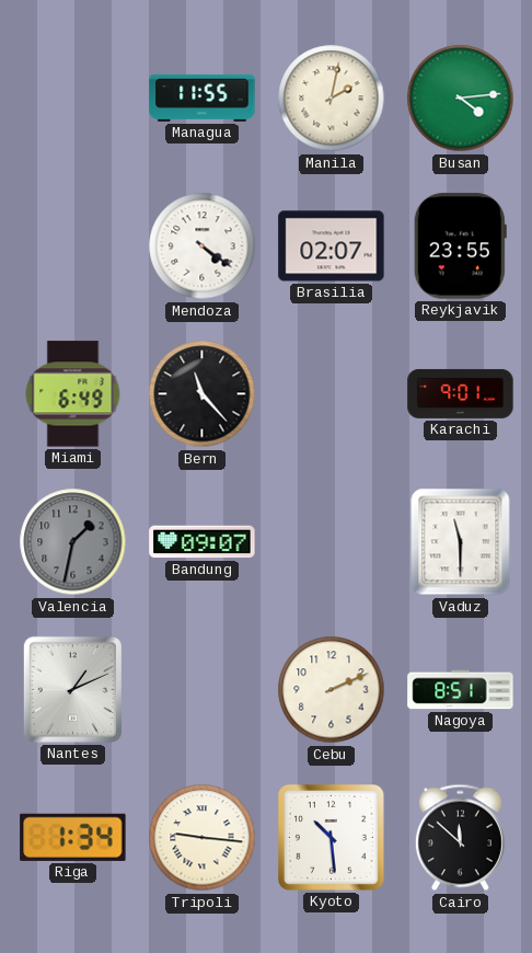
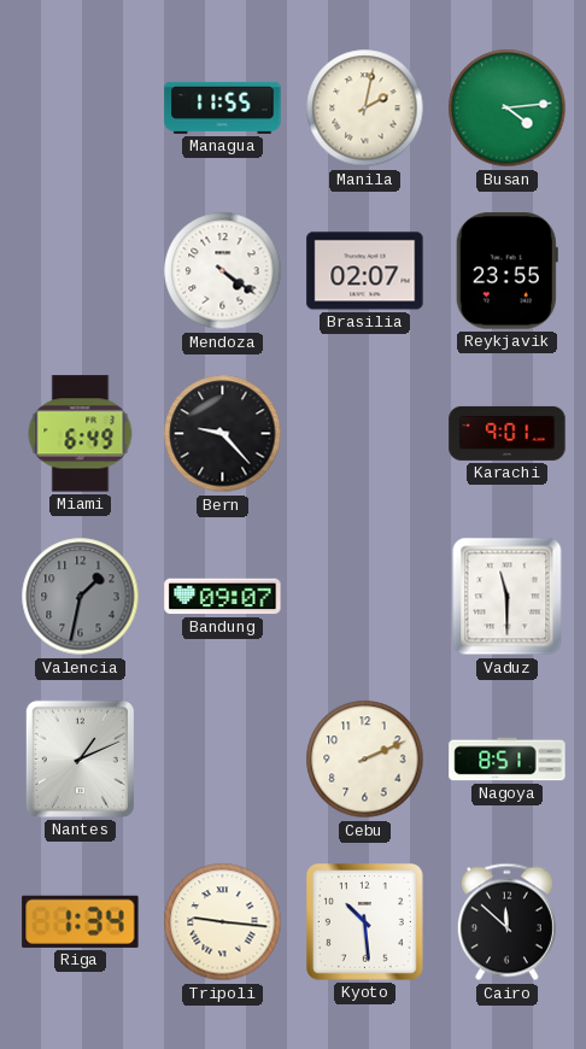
Bern: 11:23 -> 9:23
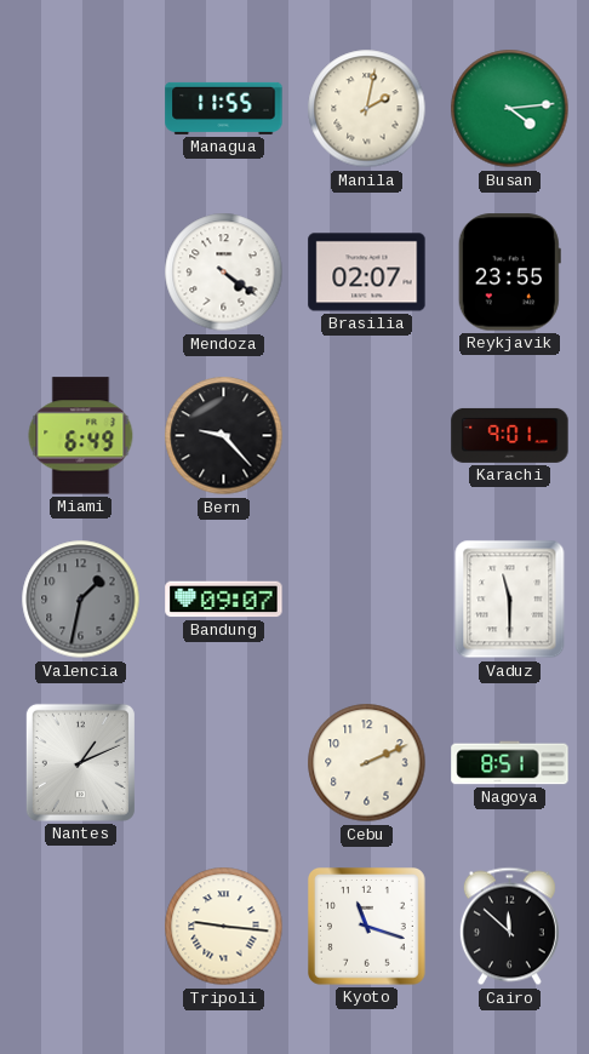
Riga: 1:34 -> none
Kyoto: 10:29 -> 11:18
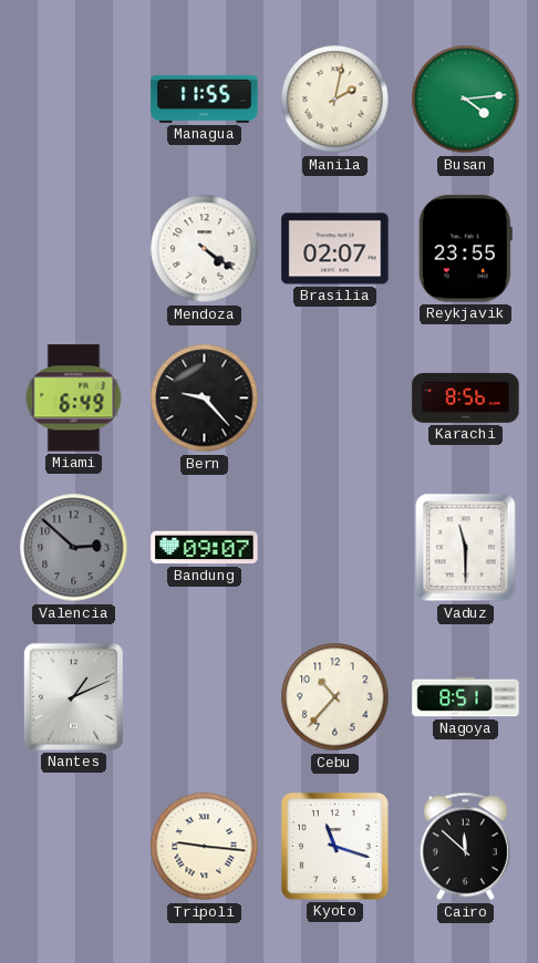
Karachi: 9:01 -> 8:56
Valencia: 1:32 -> 2:52
Cebu: 2:11 -> 10:37
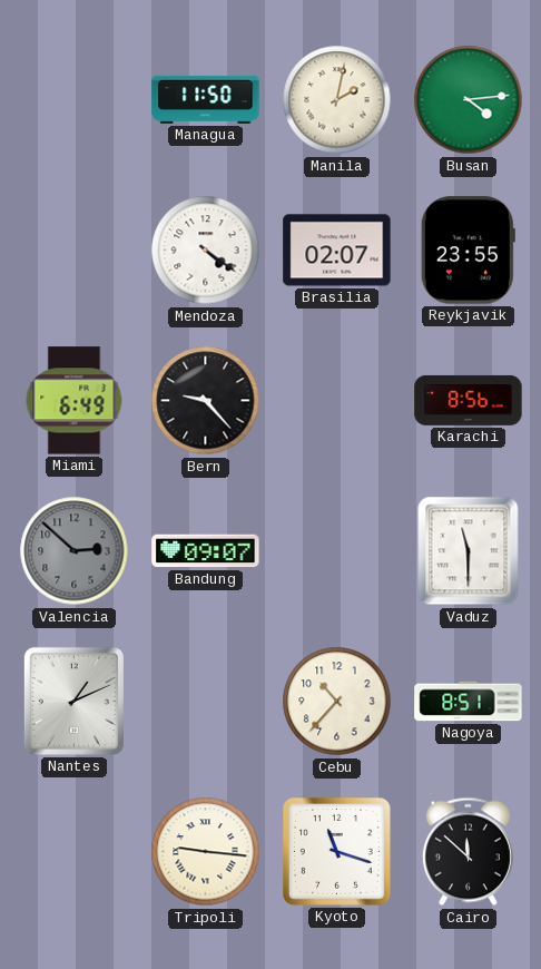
Managua: 11:55 -> 11:50
